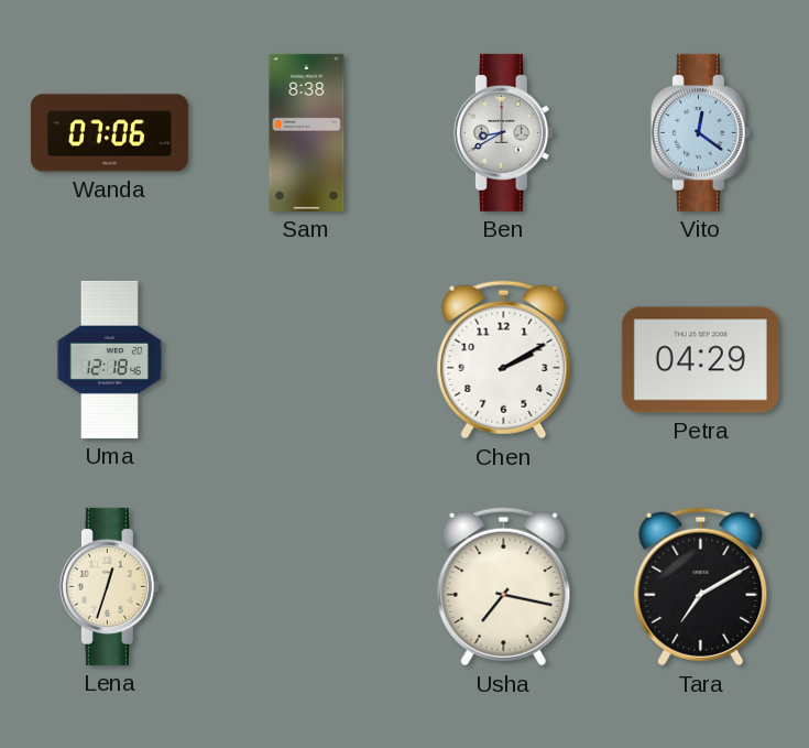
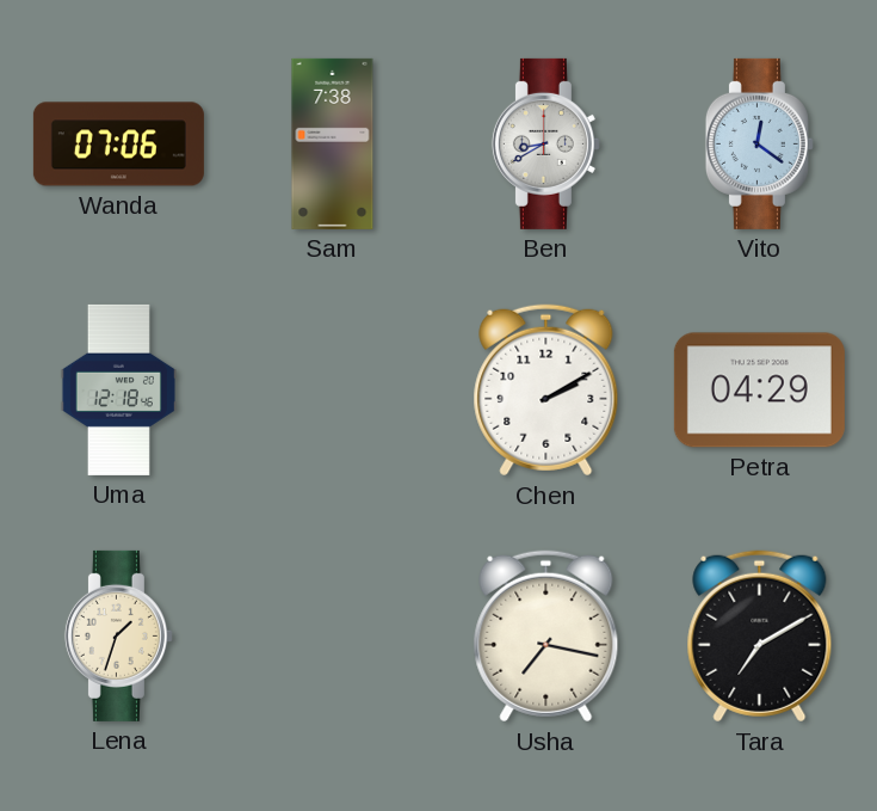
Sam: 8:38 -> 7:38
Lena: 12:33 -> 1:33
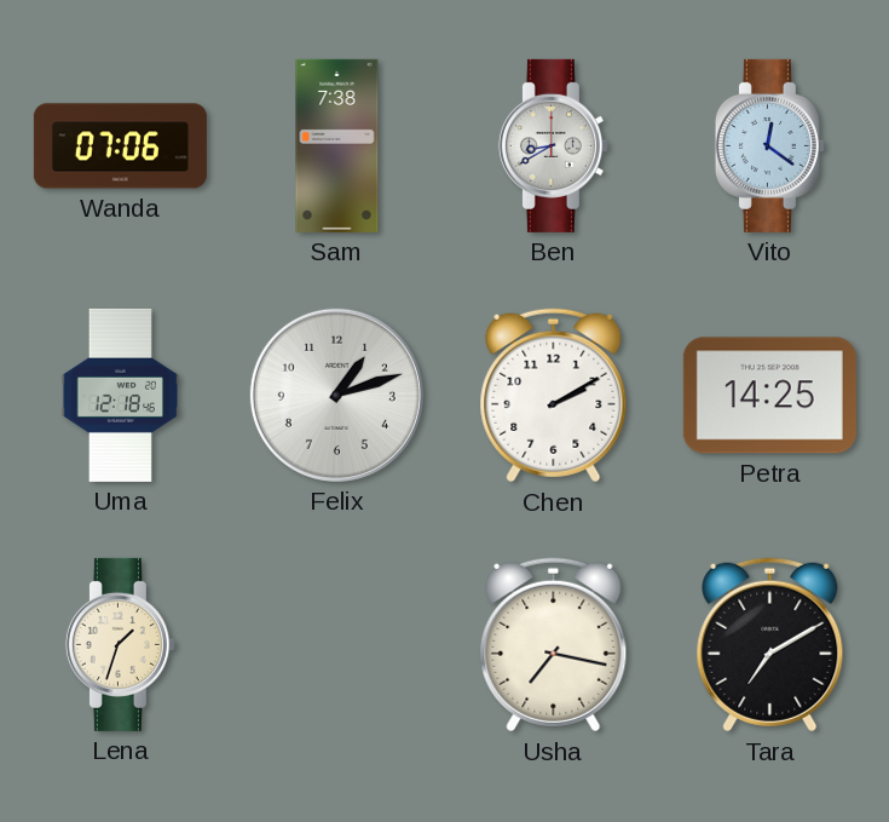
Felix: none -> 1:12
Petra: 04:29 -> 14:25
